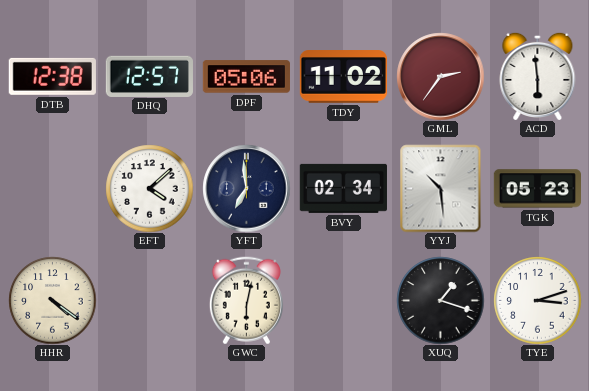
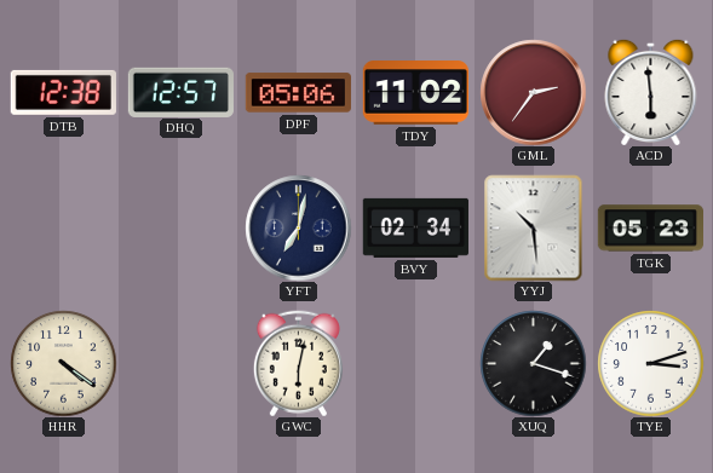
EFT: 4:08 -> none
YFT: 6:59 -> 7:02
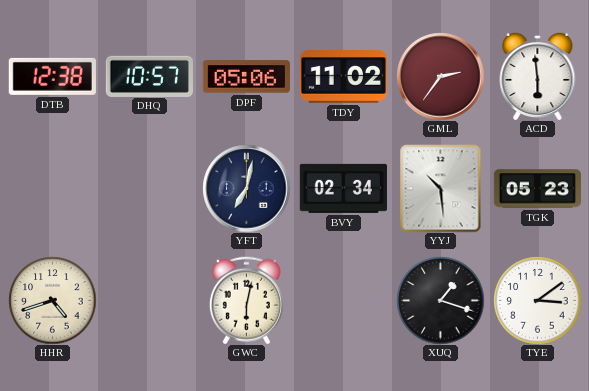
DHQ: 12:57 -> 10:57
HHR: 4:21 -> 4:42
TYE: 3:12 -> 3:09
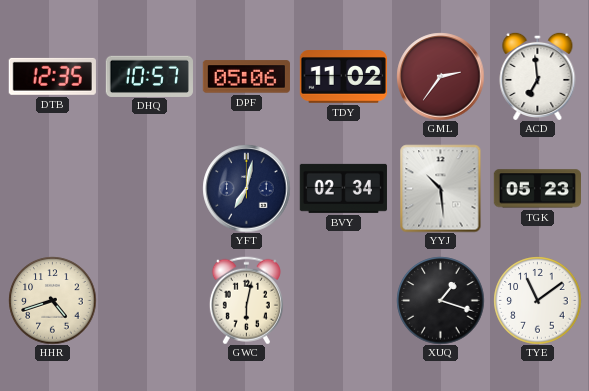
DTB: 12:38 -> 12:35
ACD: 5:59 -> 6:59
TYE: 3:09 -> 11:09
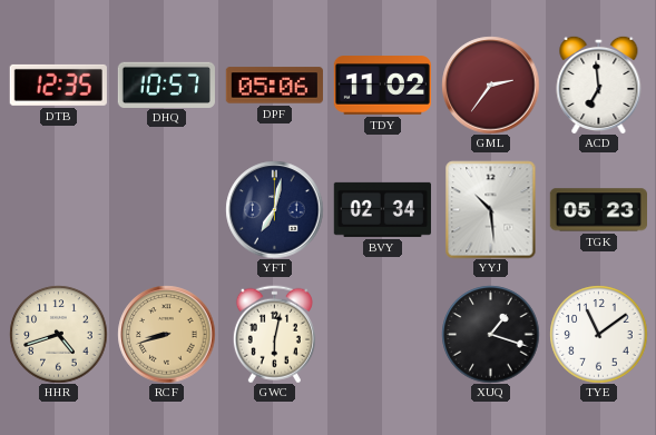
RCF: none -> 8:42
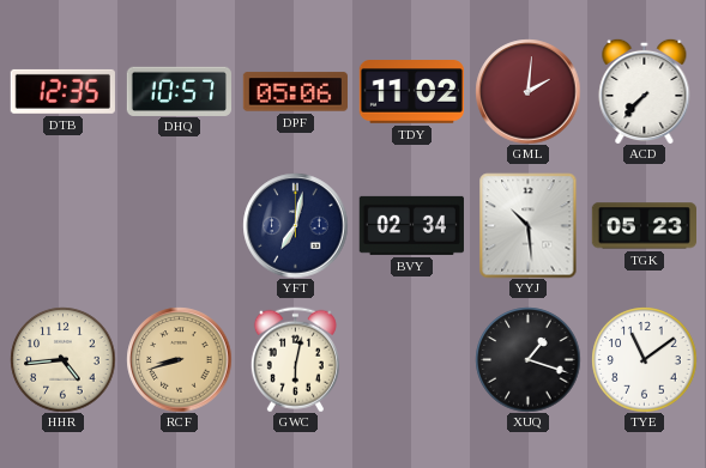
GML: 2:36 -> 2:01
ACD: 6:59 -> 7:37
HHR: 4:42 -> 4:44
